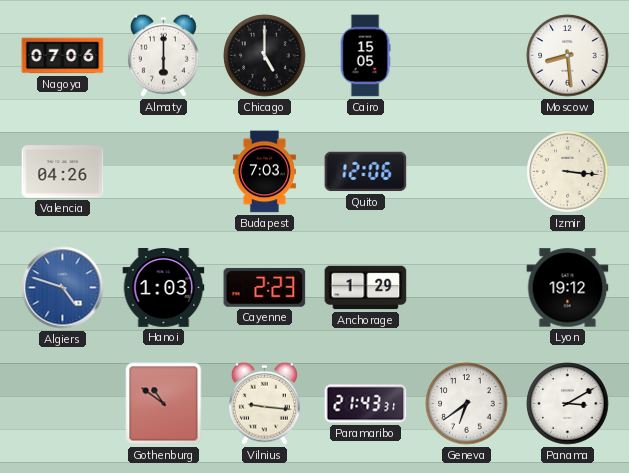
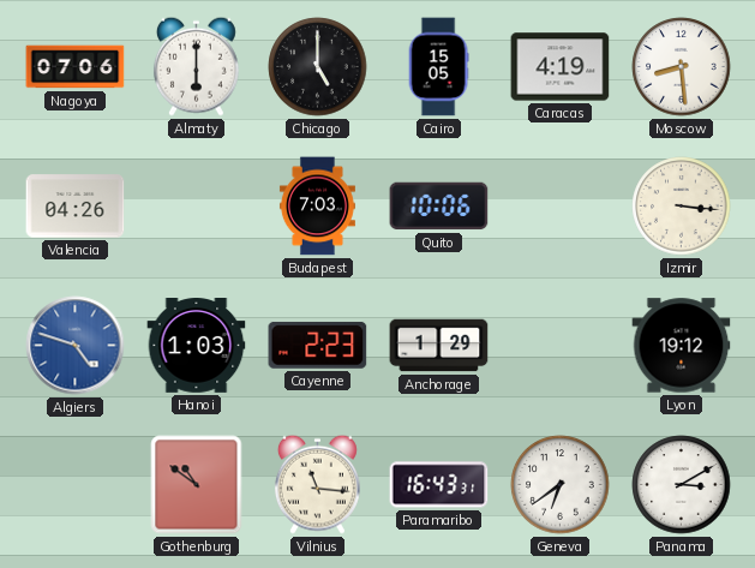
Caracas: none -> 4:19
Quito: 12:06 -> 10:06
Vilnius: 9:16 -> 11:16
Paramaribo: 21:43 -> 16:43
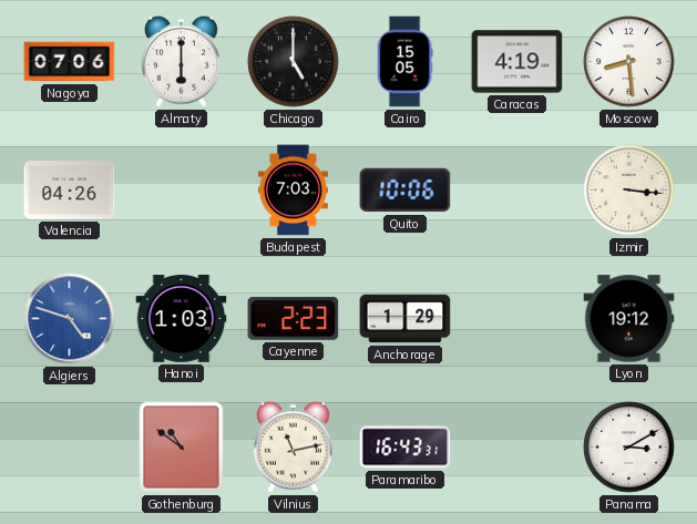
Vilnius: 11:16 -> 11:13
Geneva: 6:39 -> none
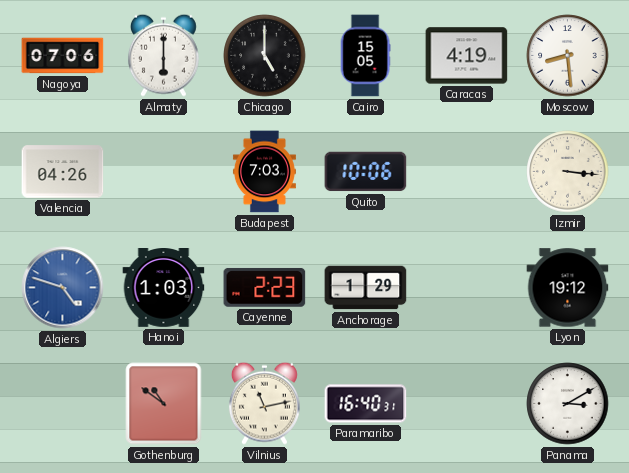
Paramaribo: 16:43 -> 16:40
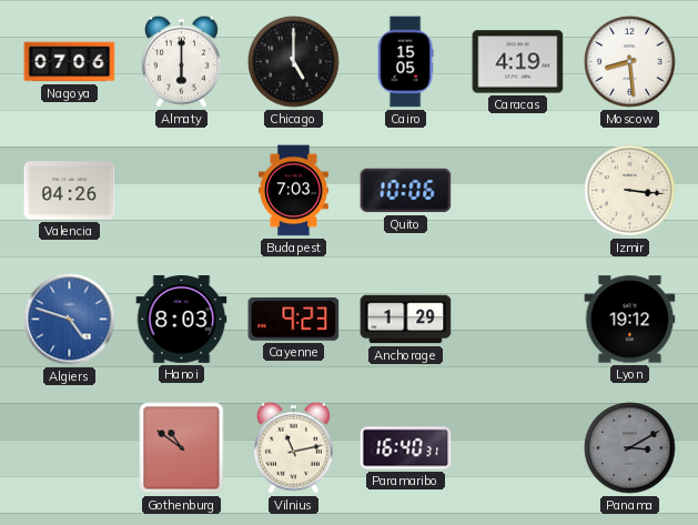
Hanoi: 1:03 -> 8:03
Cayenne: 2:23 -> 9:23
Panama dial: white -> grey
